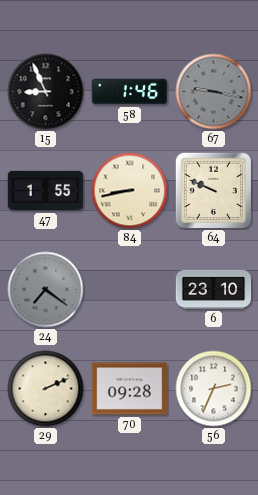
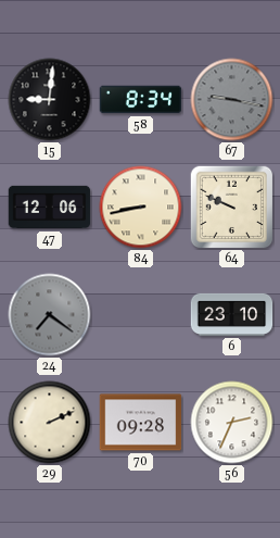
15: 8:56 -> 9:01
58: 1:46 -> 8:34
47: 1:55 -> 12:06
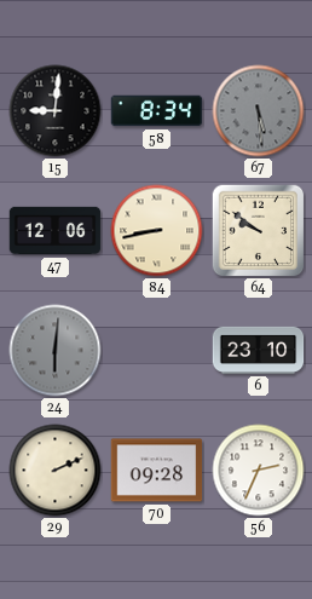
67: 9:17 -> 5:29
64: 9:49 -> 9:51
24: 7:21 -> 6:01
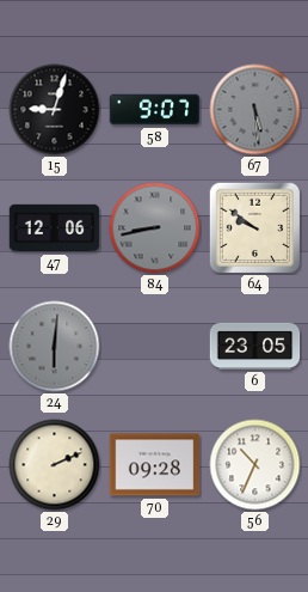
15: 9:01 -> 9:03
58: 8:34 -> 9:07
84 dial: cream -> grey
6: 23:10 -> 23:05
56: 2:34 -> 10:34
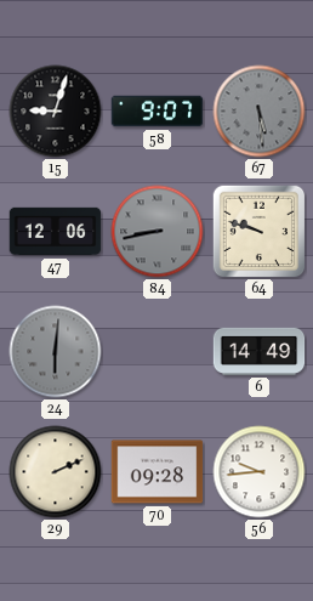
64: 9:51 -> 9:48
6: 23:05 -> 14:49
56: 10:34 -> 9:44
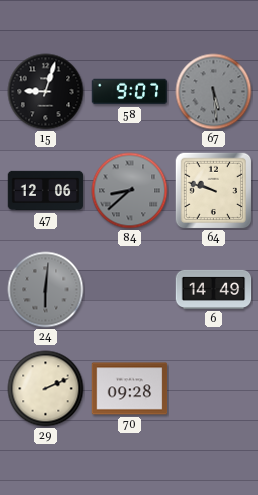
84: 8:43 -> 8:38
56: 9:44 -> none
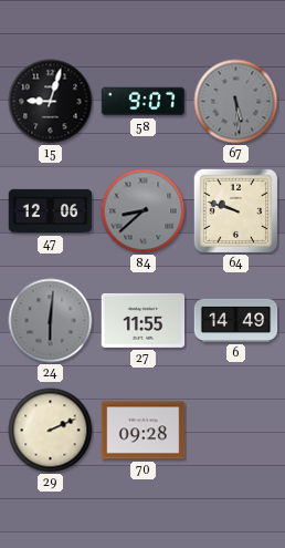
27: none -> 11:55
